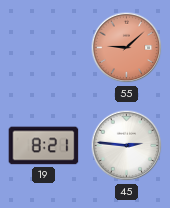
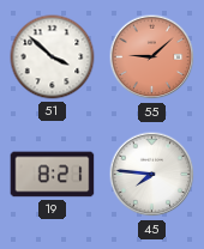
51: none -> 3:52
45: 2:46 -> 7:46
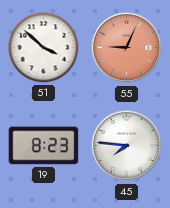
55: 9:08 -> 9:04
19: 8:21 -> 8:23
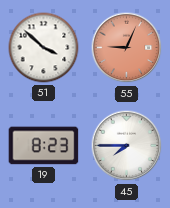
45: 7:46 -> 7:45
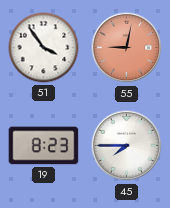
51: 3:52 -> 3:54
55: 9:04 -> 9:02
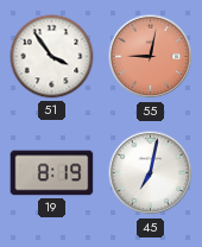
19: 8:23 -> 8:19
45: 7:45 -> 7:02
